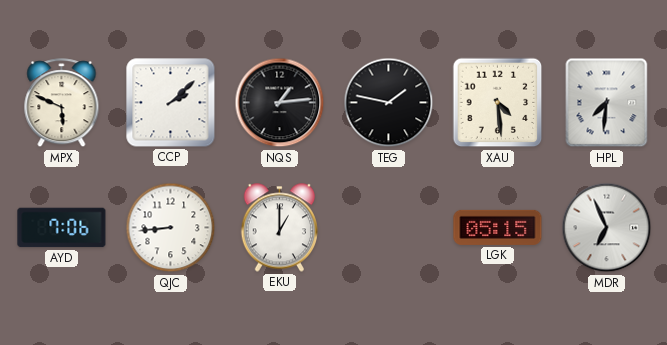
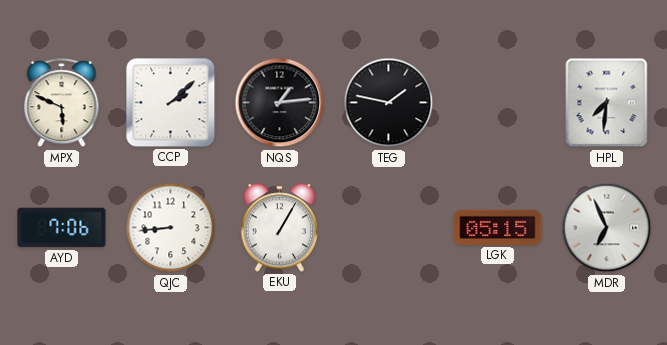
XAU: 4:29 -> none
EKU: 1:00 -> 1:05
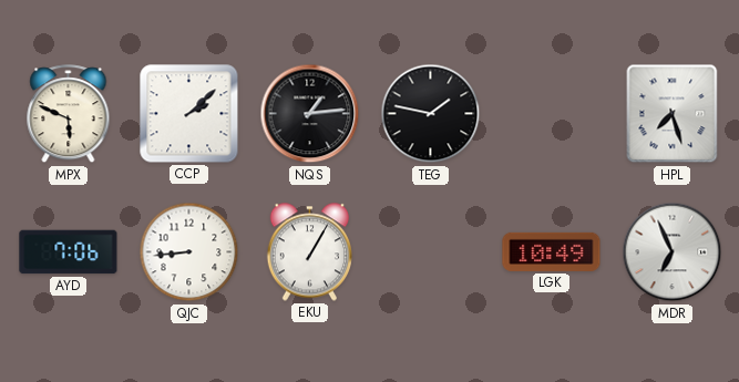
HPL: 7:31 -> 7:27
LGK: 05:15 -> 10:49
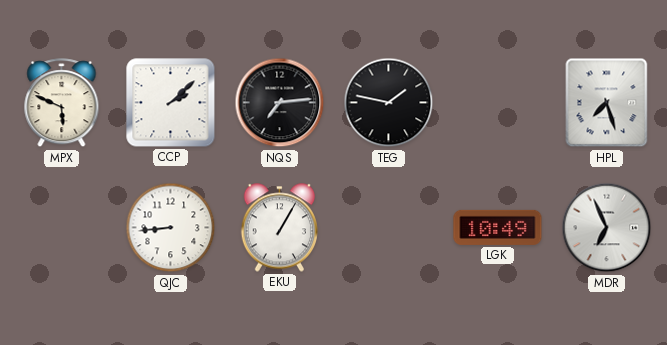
NQS: 1:14 -> 7:14
AYD: 7:06 -> none
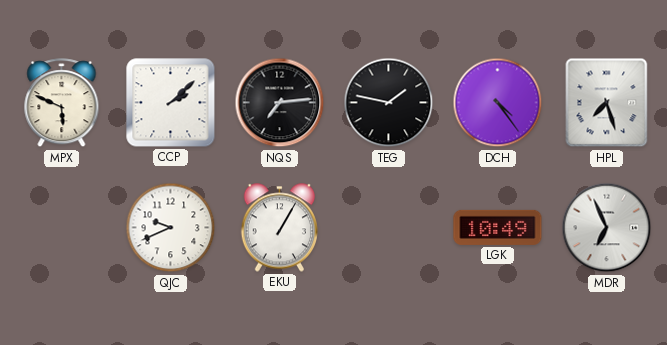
DCH: none -> 4:24
QJC: 8:44 -> 9:41
